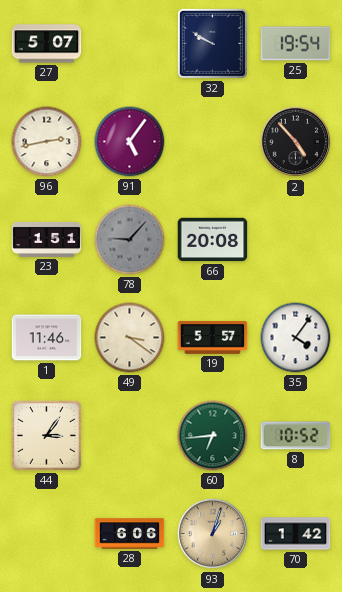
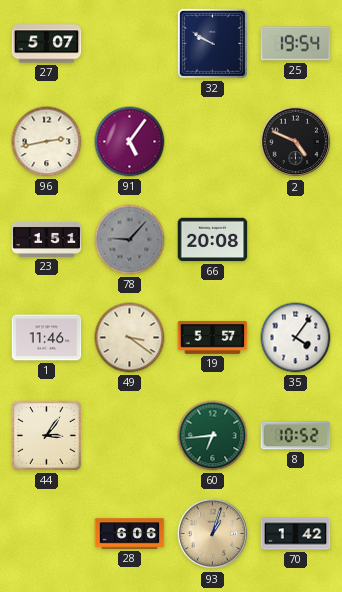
2: 4:53 -> 4:49
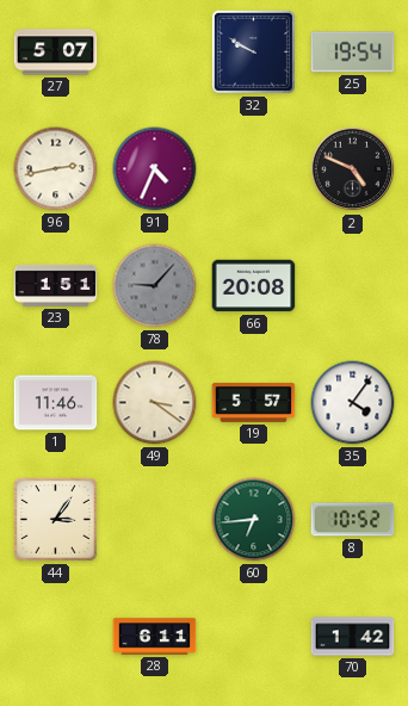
91: 5:06 -> 4:34
28: 6:06 -> 6:11
93: 1:03 -> none
